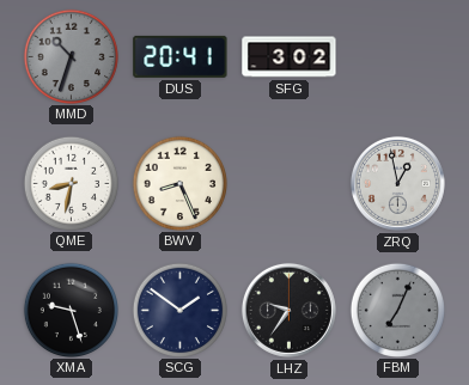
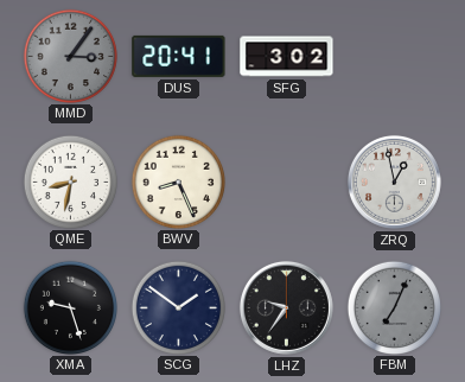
MMD: 10:33 -> 3:06
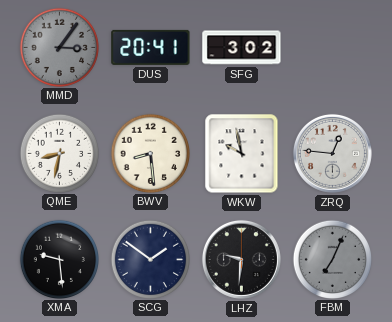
BWV: 8:26 -> 8:29
WKW: none -> 9:58
ZRQ: 12:58 -> 12:46
XMA: 9:27 -> 9:29
LHZ: 9:36 -> 9:31
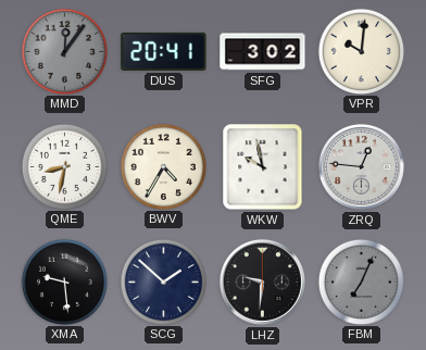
MMD: 3:06 -> 12:06
VPR: none -> 10:01
BWV: 8:29 -> 4:35
SCG: 1:51 -> 1:52
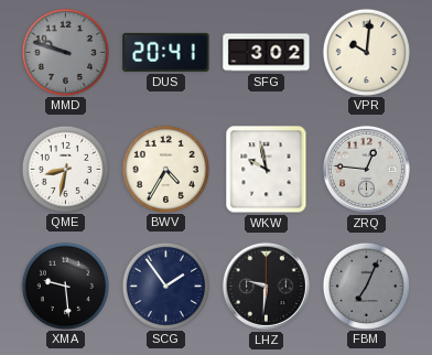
MMD: 12:06 -> 9:48
SCG: 1:52 -> 1:54
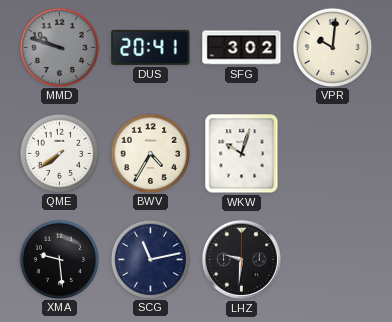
QME: 8:32 -> 7:39
WKW: 9:58 -> 10:03
ZRQ: 12:46 -> none
SCG: 1:54 -> 11:13
FBM: 7:04 -> none
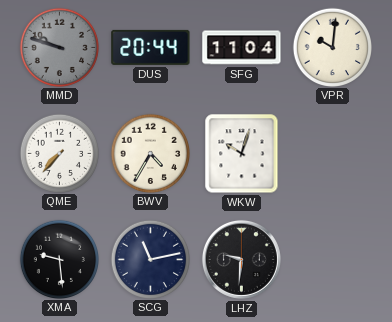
DUS: 20:41 -> 20:44
SFG: 3:02 -> 11:04
QME: 7:39 -> 7:37
